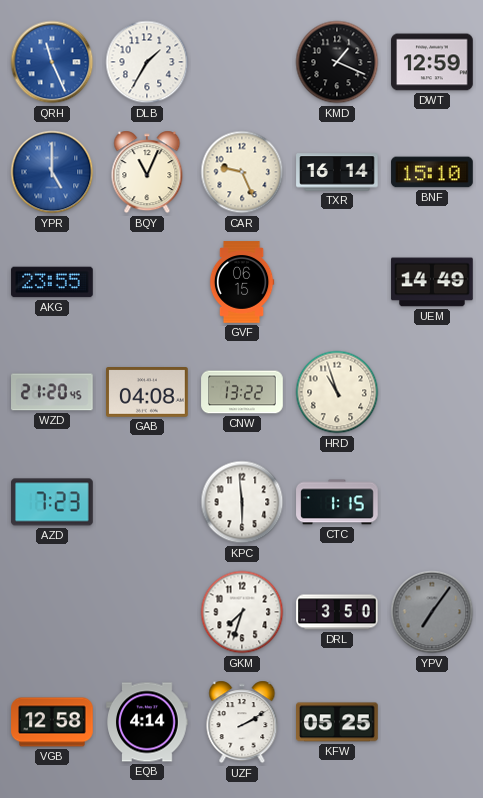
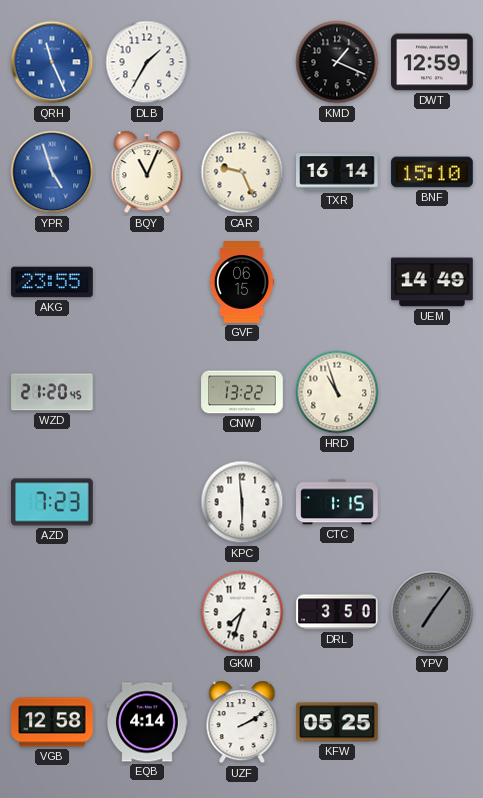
YPR: 5:00 -> 4:57
GAB: 04:08 -> none
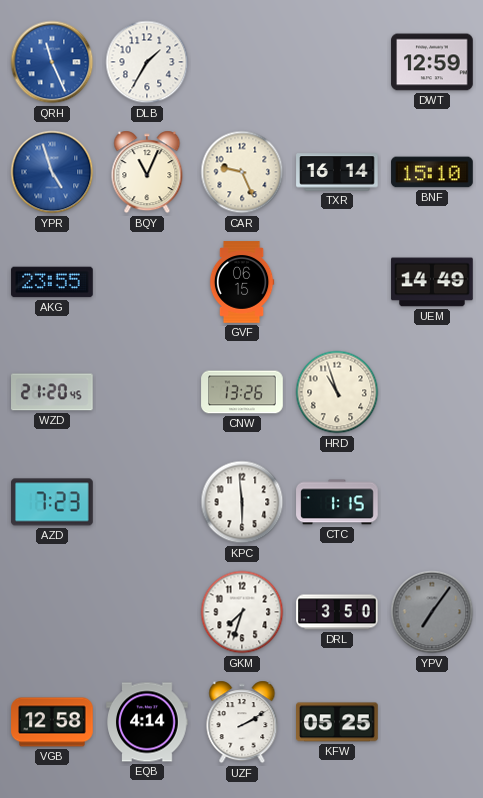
KMD: 1:19 -> none
CNW: 13:22 -> 13:26
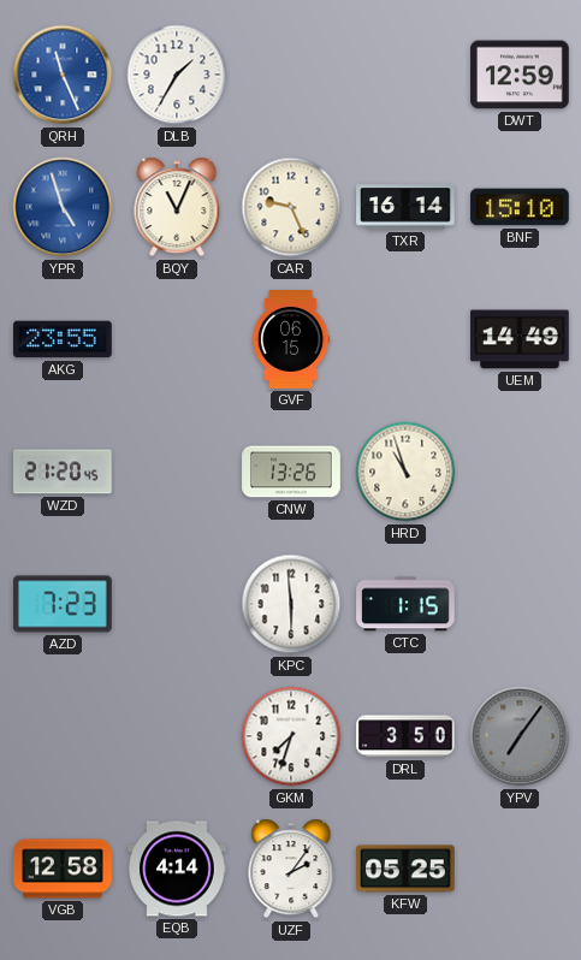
UZF: 2:10 -> 2:06
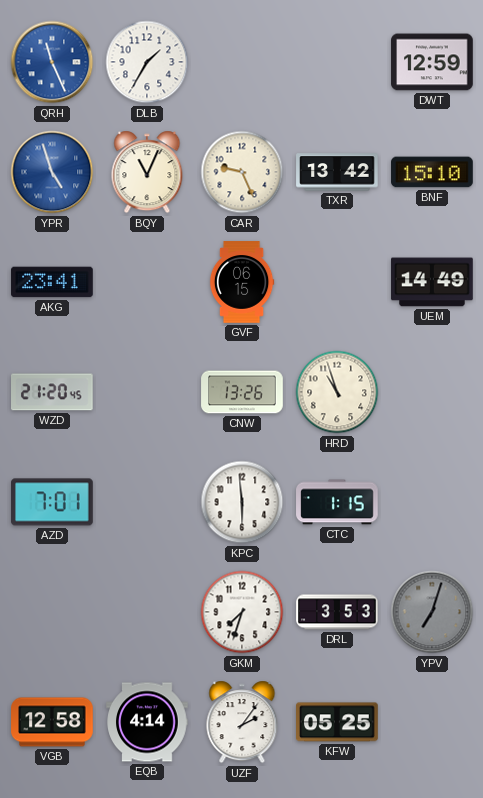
TXR: 16:14 -> 13:42
AKG: 23:55 -> 23:41
AZD: 7:23 -> 7:01
DRL: 3:50 -> 3:53
YPV: 7:06 -> 7:03
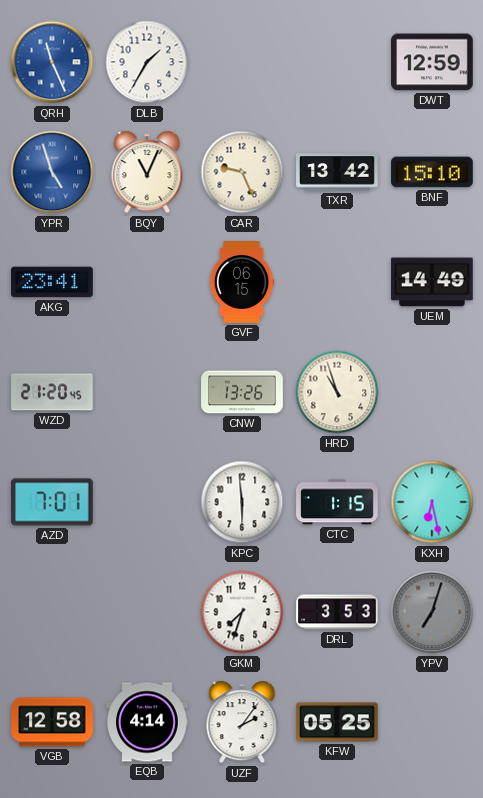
KXH: none -> 6:28
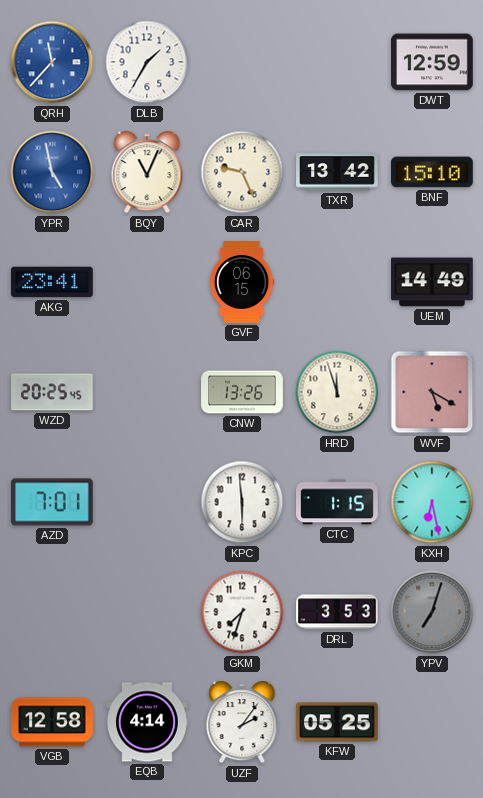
QRH: 11:26 -> 11:37
YPR: 4:57 -> 4:58
WZD: 21:20 -> 20:25
HRD: 10:57 -> 11:57
WVF: none -> 5:20
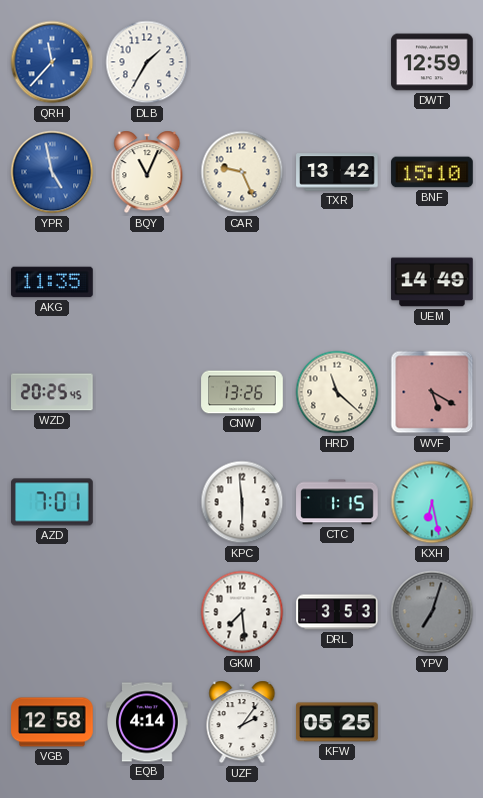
AKG: 23:41 -> 11:35
GVF: 06:15 -> none
HRD: 11:57 -> 11:22
GKM: 7:33 -> 7:29
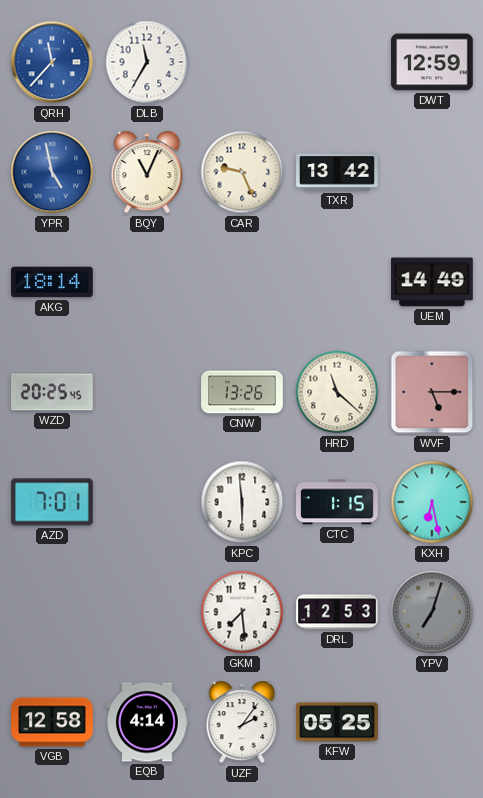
DLB: 1:35 -> 11:35
BNF: 15:10 -> none
AKG: 11:35 -> 18:14
WVF: 5:20 -> 5:15
DRL: 3:53 -> 12:53
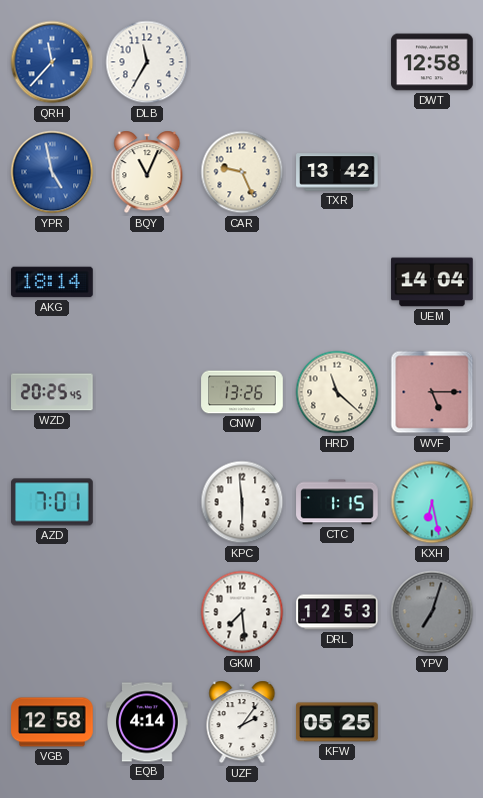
DWT: 12:59 -> 12:58
UEM: 14:49 -> 14:04
